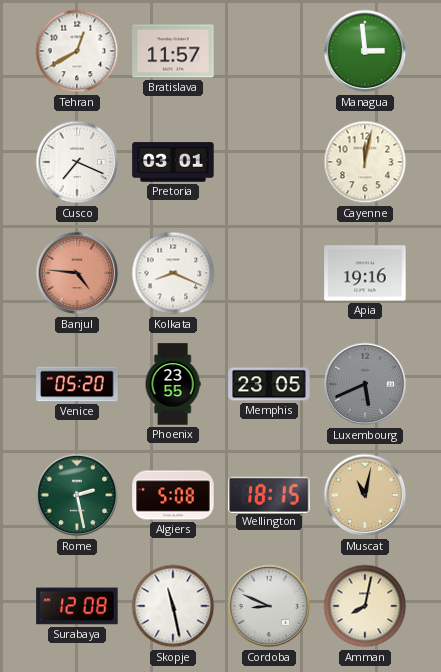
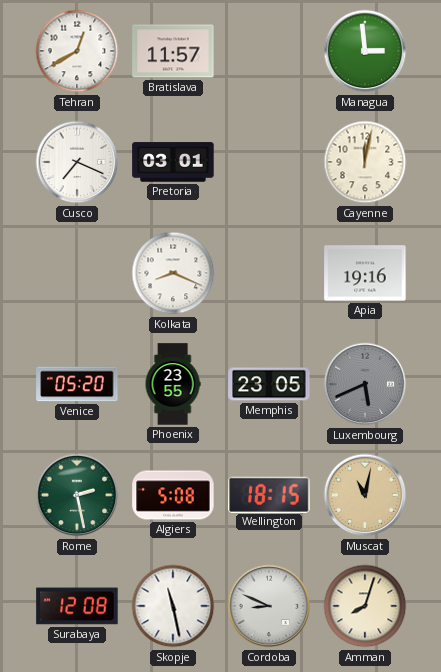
Banjul: 4:46 -> none
Amman: 8:02 -> 8:03
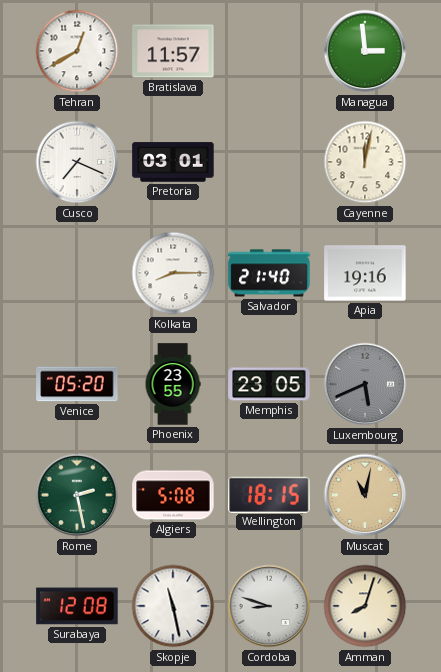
Kolkata: 8:19 -> 8:15
Salvador: none -> 21:40
Cordoba: 8:49 -> 8:48
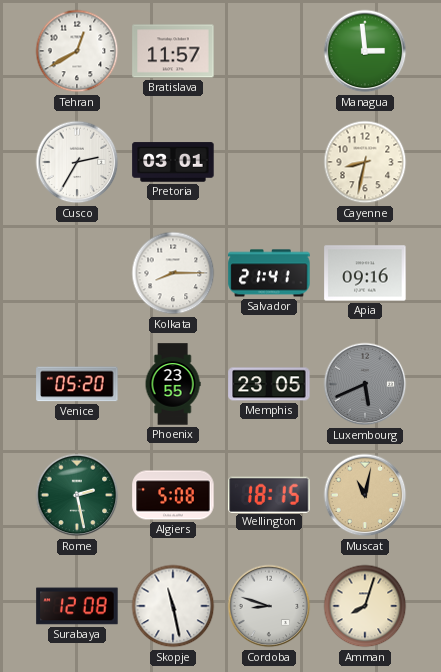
Cusco: 7:19 -> 2:35
Cayenne: 12:02 -> 8:32
Salvador: 21:40 -> 21:41
Apia: 19:16 -> 09:16
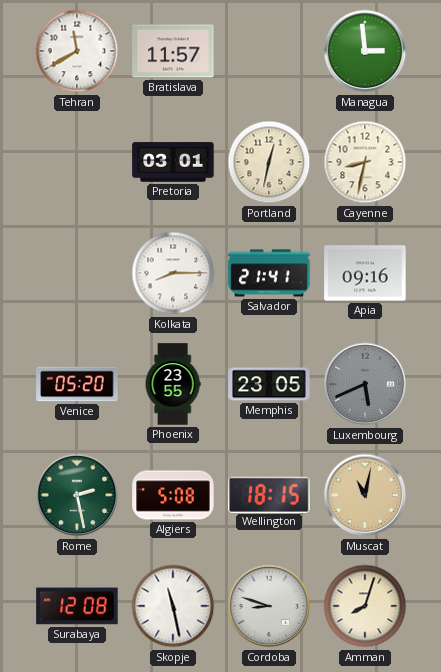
Tehran: 12:40 -> 11:40
Cusco: 2:35 -> none
Portland: none -> 12:32
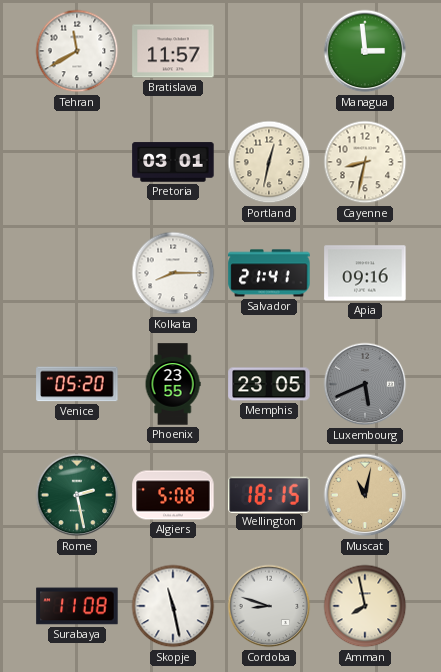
Surabaya: 12:08 -> 11:08
Amman: 8:03 -> 7:58
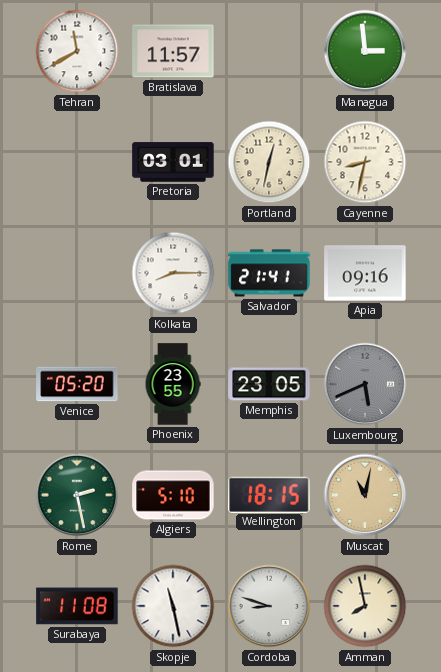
Algiers: 5:08 -> 5:10
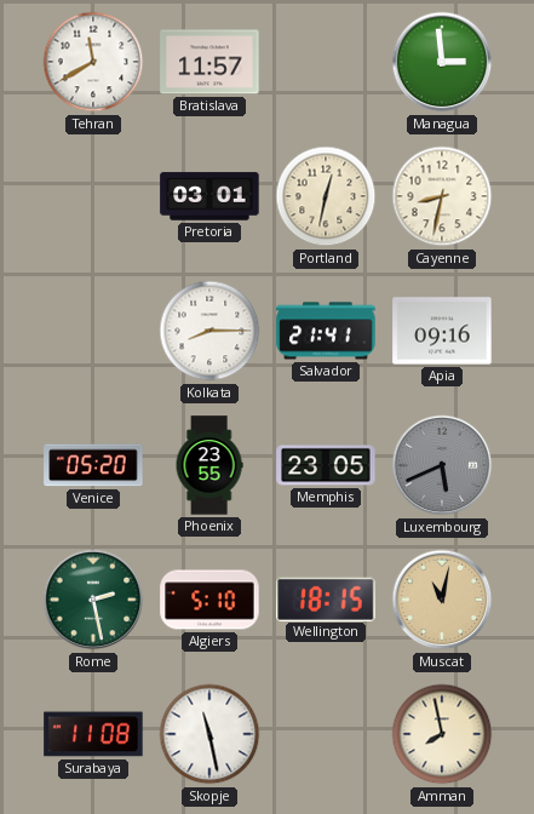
Cordoba: 8:48 -> none
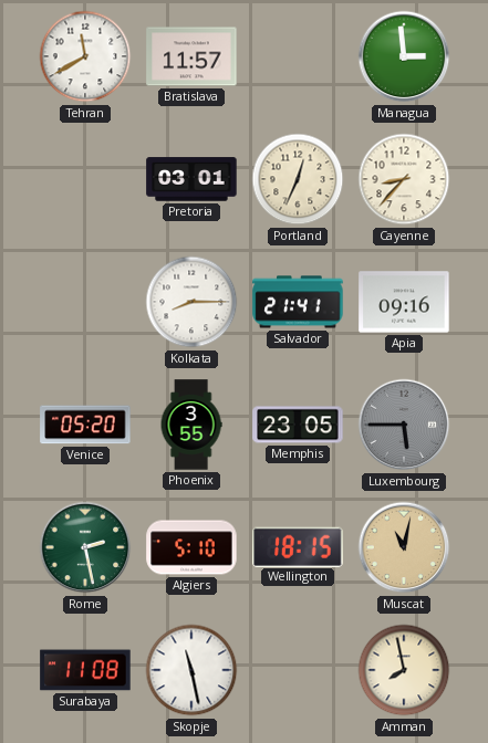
Portland: 12:32 -> 12:34
Cayenne: 8:32 -> 8:37
Phoenix: 23:55 -> 3:55
Luxembourg: 5:41 -> 5:45
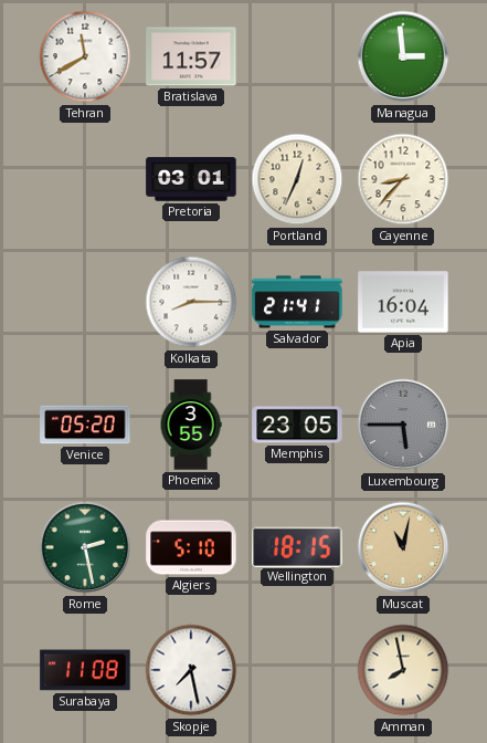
Apia: 09:16 -> 16:04
Skopje: 11:28 -> 7:28
